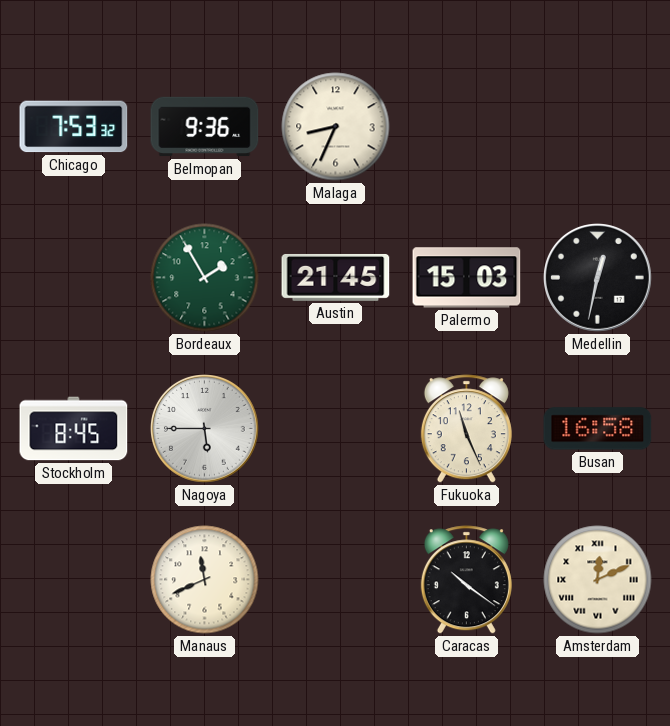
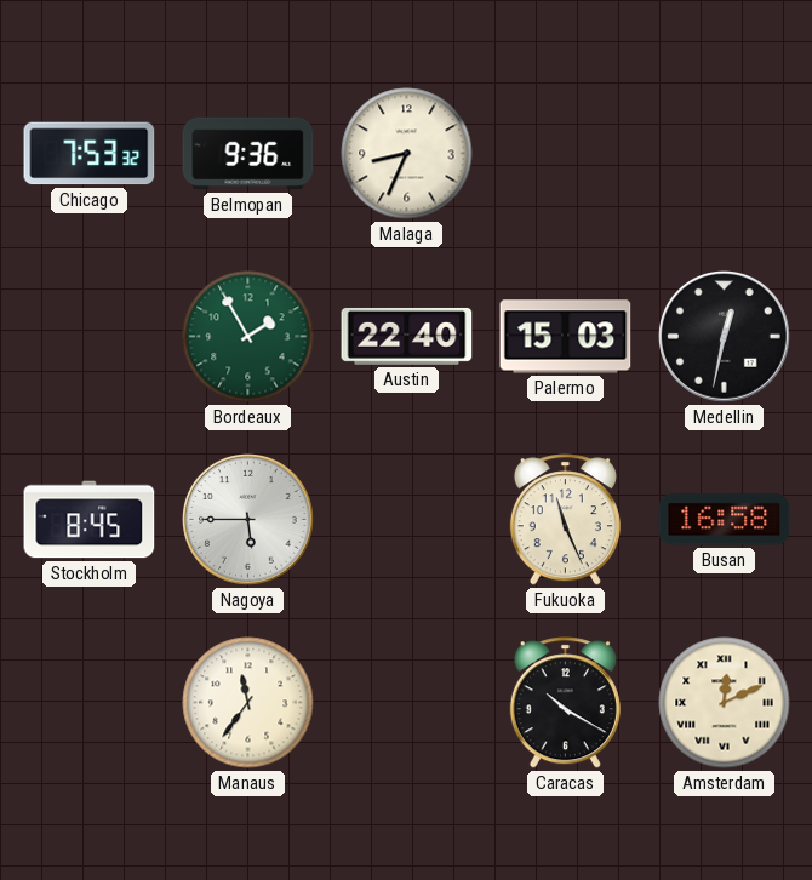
Austin: 21:45 -> 22:40
Manaus: 11:41 -> 11:36
Caracas: 10:21 -> 10:20
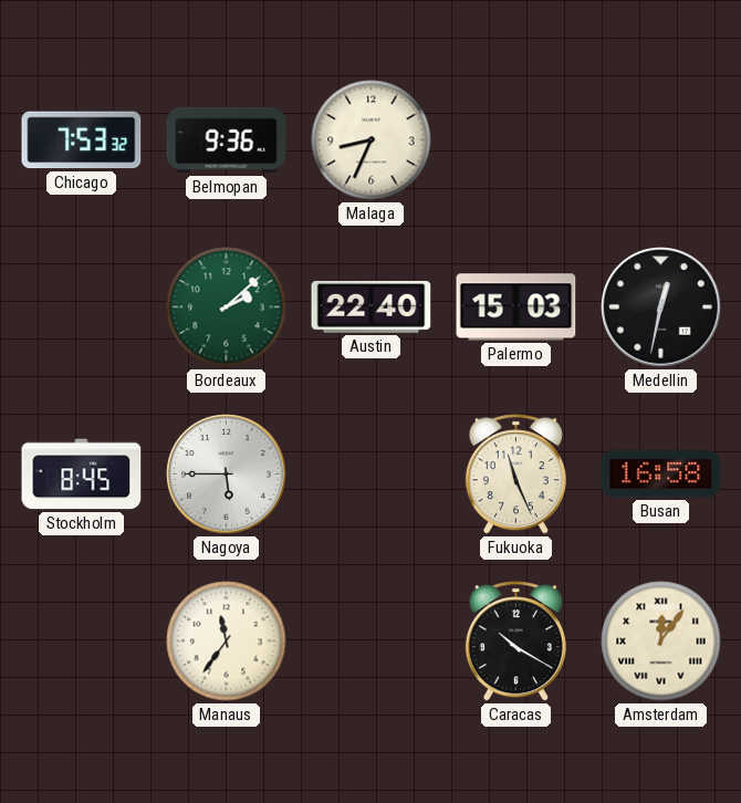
Bordeaux: 1:55 -> 2:08
Amsterdam: 12:11 -> 12:06
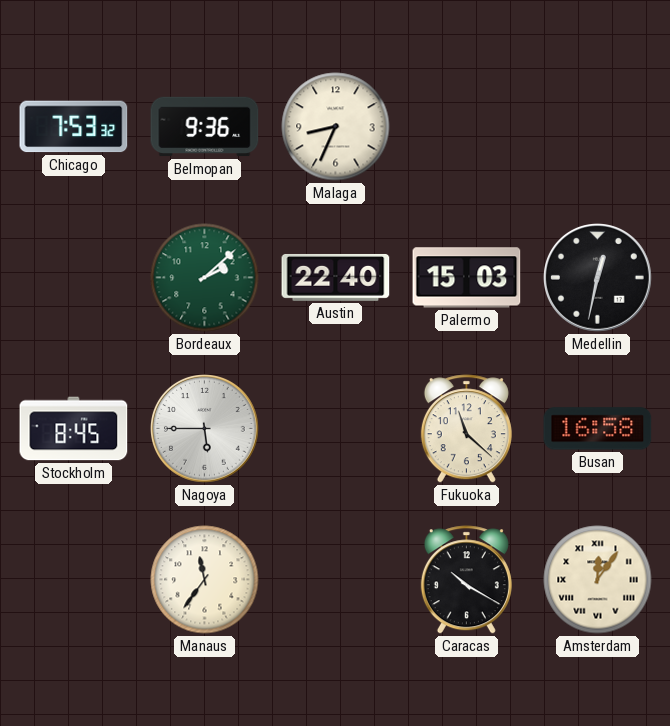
Fukuoka: 11:26 -> 11:22
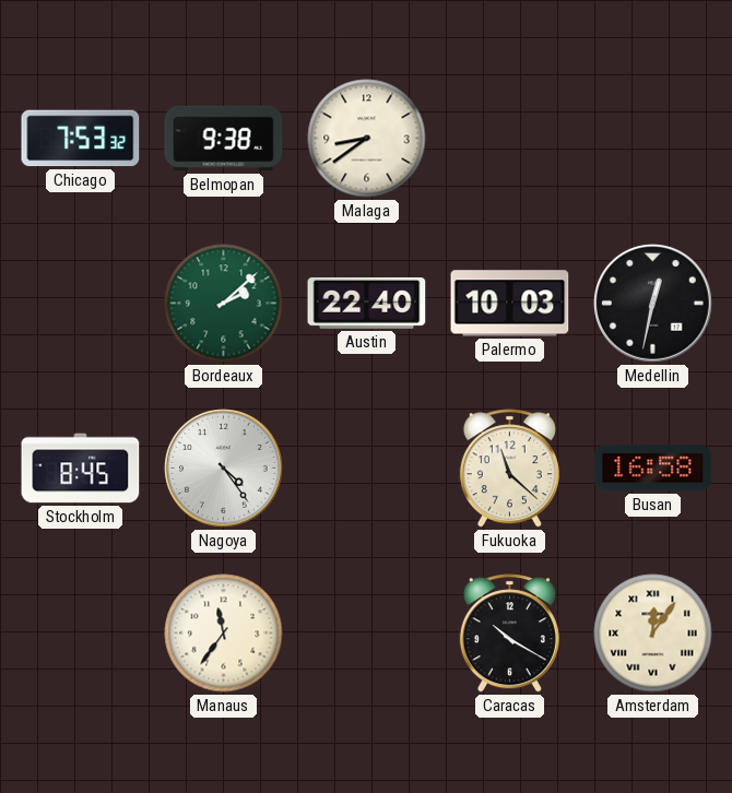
Belmopan: 9:36 -> 9:38
Malaga: 8:34 -> 8:39
Palermo: 15:03 -> 10:03
Nagoya: 5:45 -> 4:24
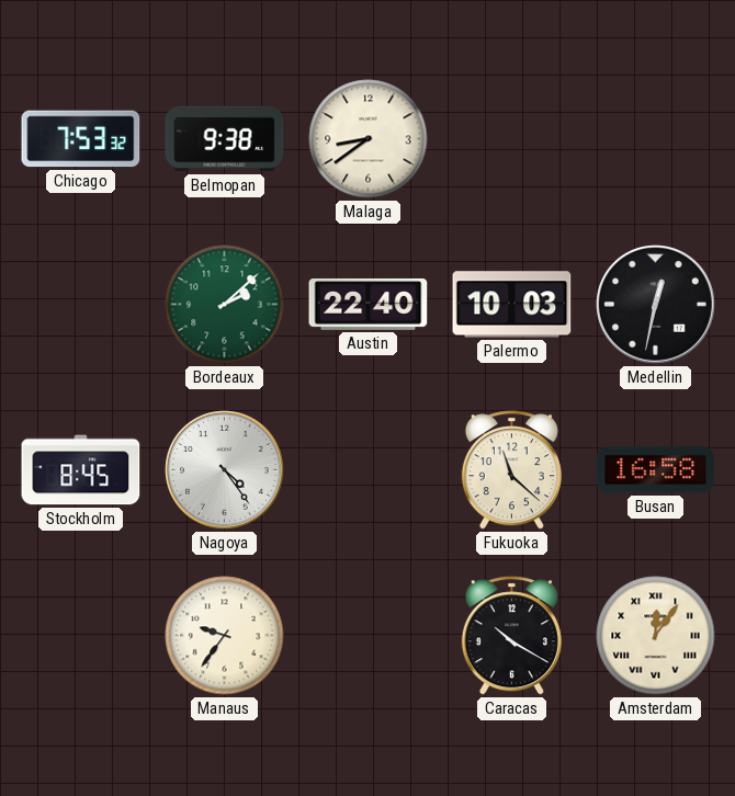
Manaus: 11:36 -> 9:36
